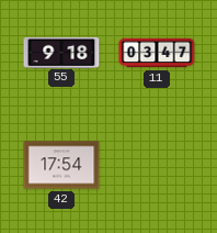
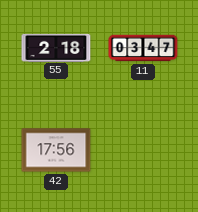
55: 9:18 -> 2:18
42: 17:54 -> 17:56
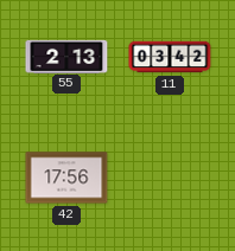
55: 2:18 -> 2:13
11: 03:47 -> 03:42
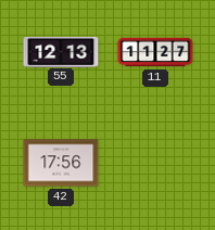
55: 2:13 -> 12:13
11: 03:42 -> 11:27
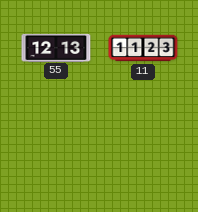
11: 11:27 -> 11:23
42: 17:56 -> none
